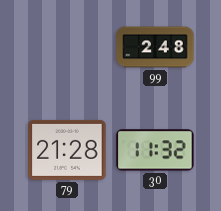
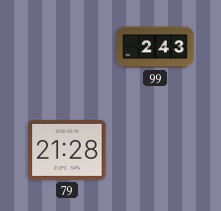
99: 2:48 -> 2:43
30: 11:32 -> none
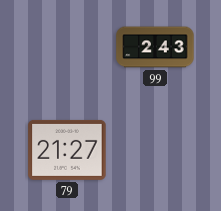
79: 21:28 -> 21:27
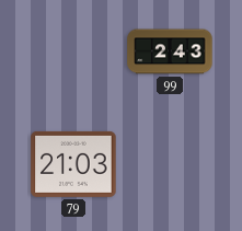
79: 21:27 -> 21:03
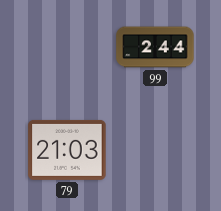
99: 2:43 -> 2:44
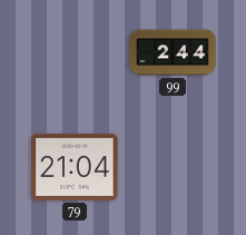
79: 21:03 -> 21:04
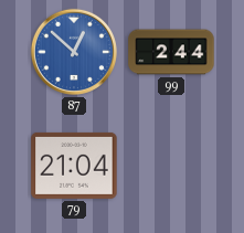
87: none -> 12:52
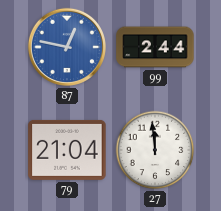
87: 12:52 -> 12:47
27: none -> 11:59
